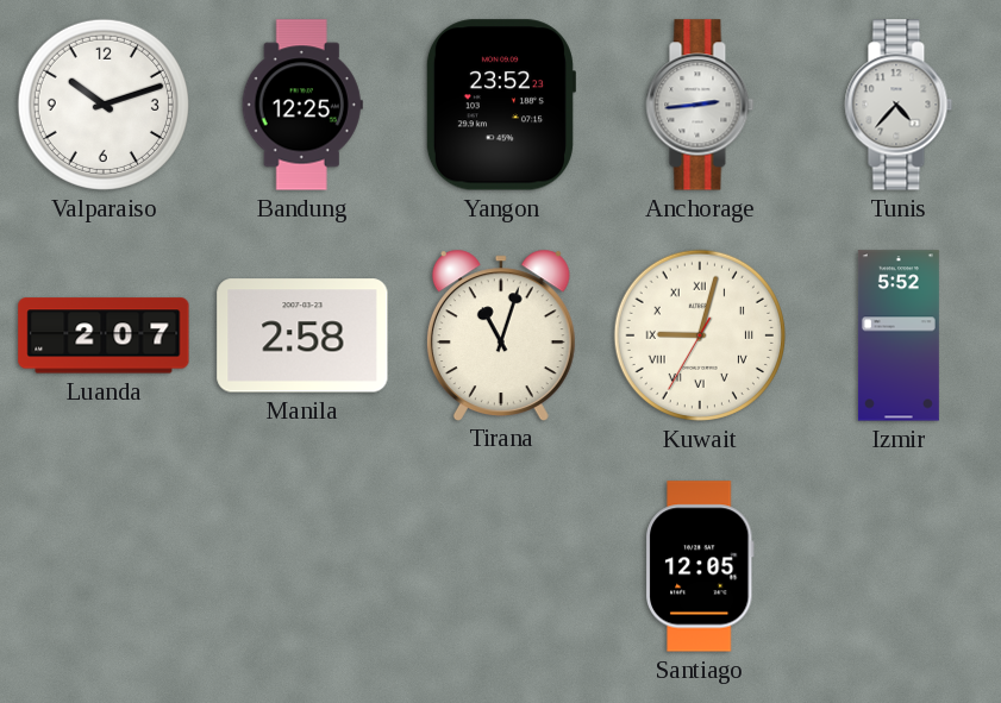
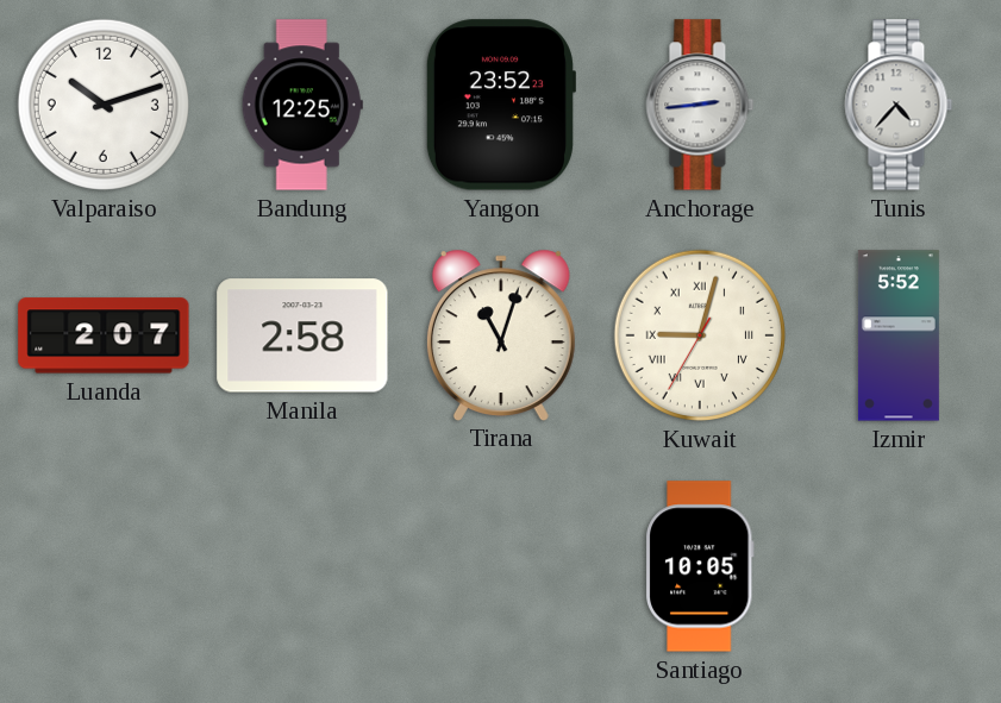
Santiago: 12:05 -> 10:05
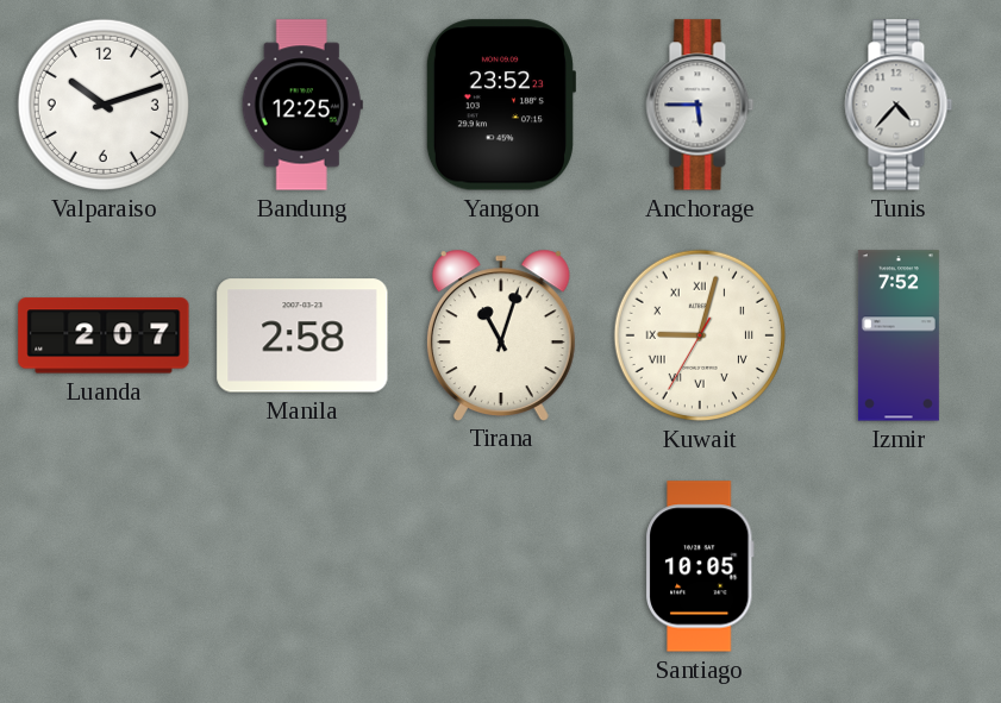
Anchorage: 2:44 -> 5:45
Izmir: 5:52 -> 7:52
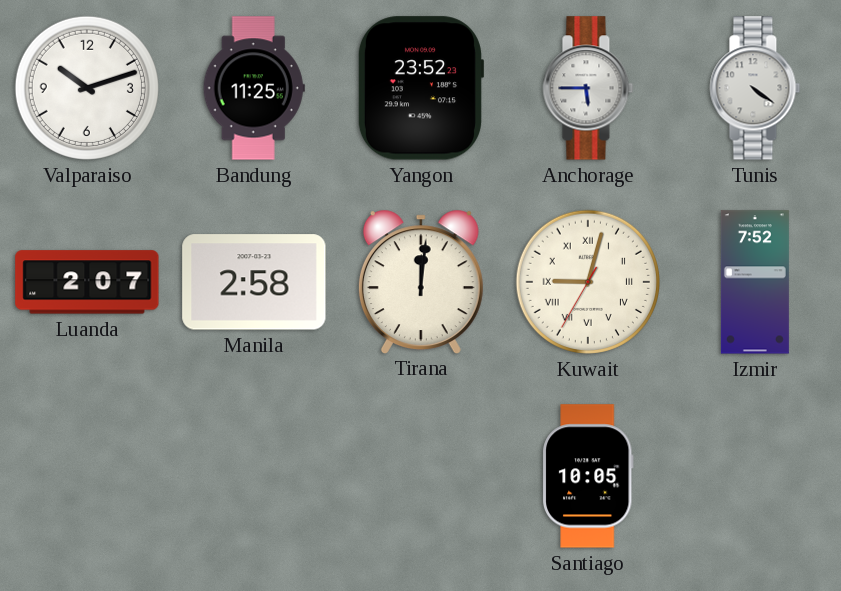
Bandung: 12:25 -> 11:25
Tunis: 4:37 -> 4:21
Tirana: 11:03 -> 12:01
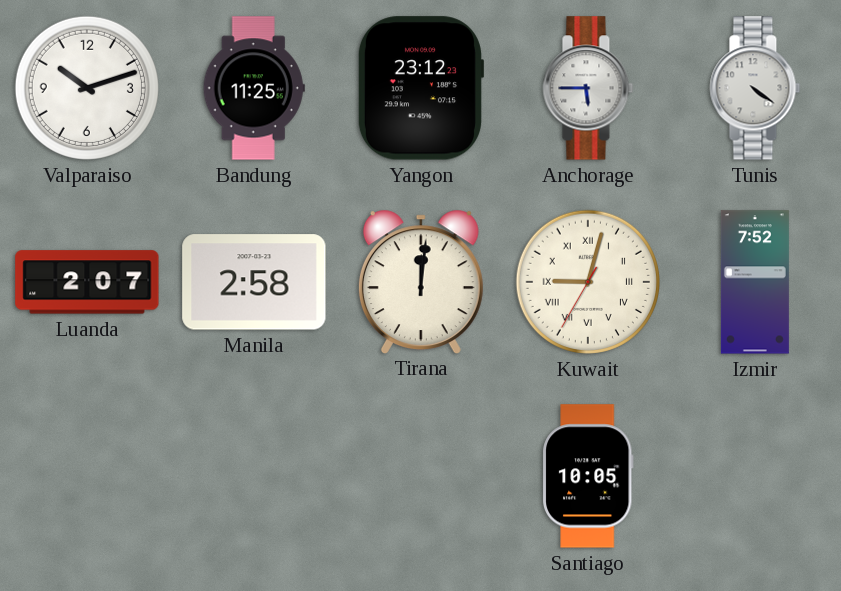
Yangon: 23:52 -> 23:12
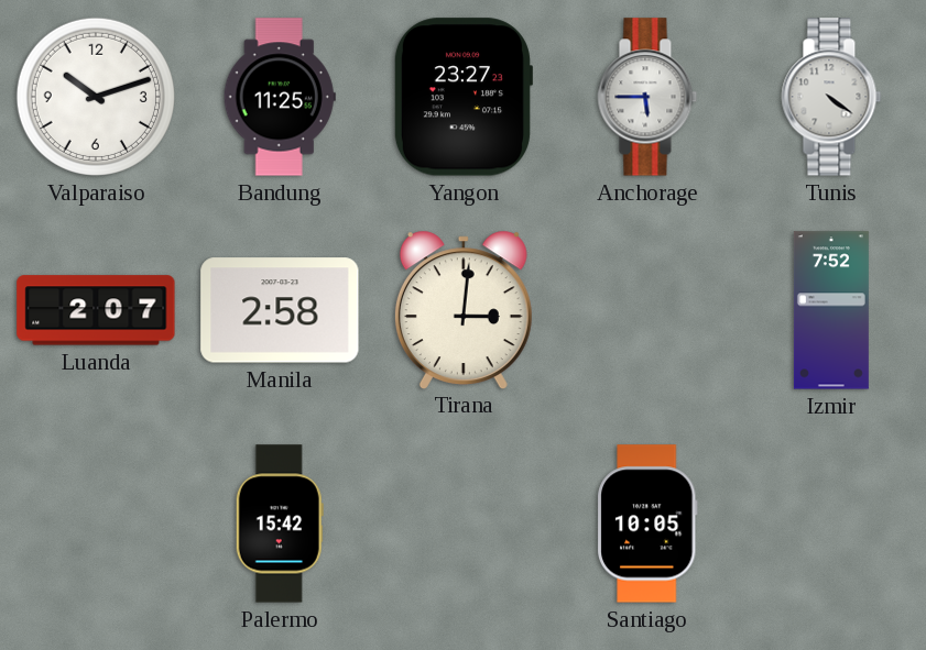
Yangon: 23:12 -> 23:27
Tirana: 12:01 -> 3:01
Kuwait: 9:02 -> none
Palermo: none -> 15:42
